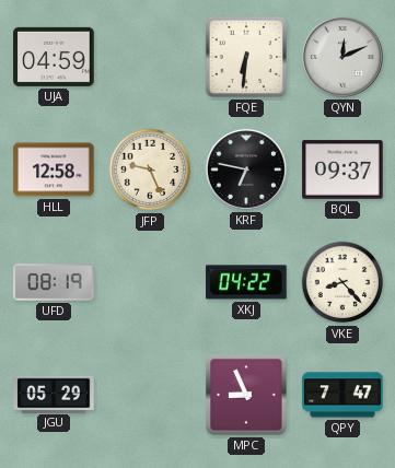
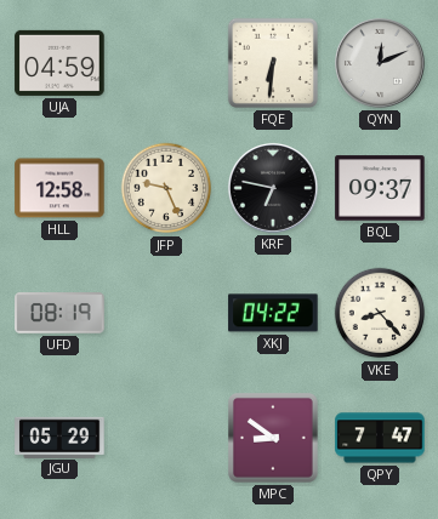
MPC: 8:56 -> 8:51
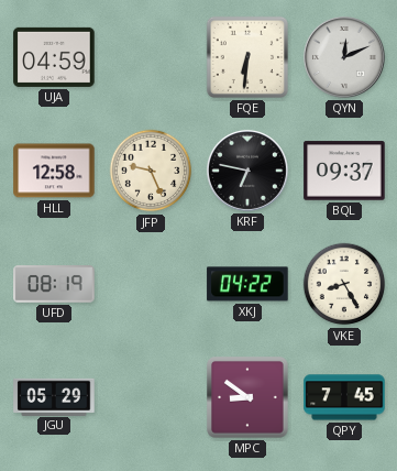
VKE: 8:23 -> 8:25
QPY: 7:47 -> 7:45
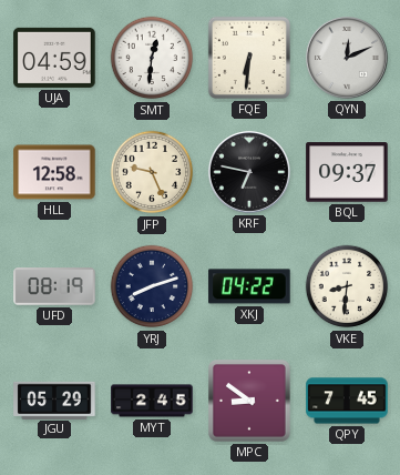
SMT: none -> 12:31
YRJ: none -> 8:12
VKE: 8:25 -> 8:31
MYT: none -> 2:45
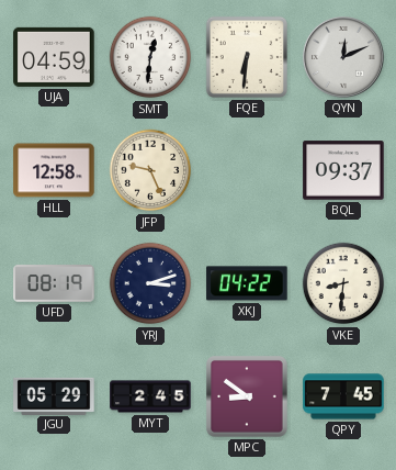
KRF: 6:47 -> none
YRJ: 8:12 -> 3:12
